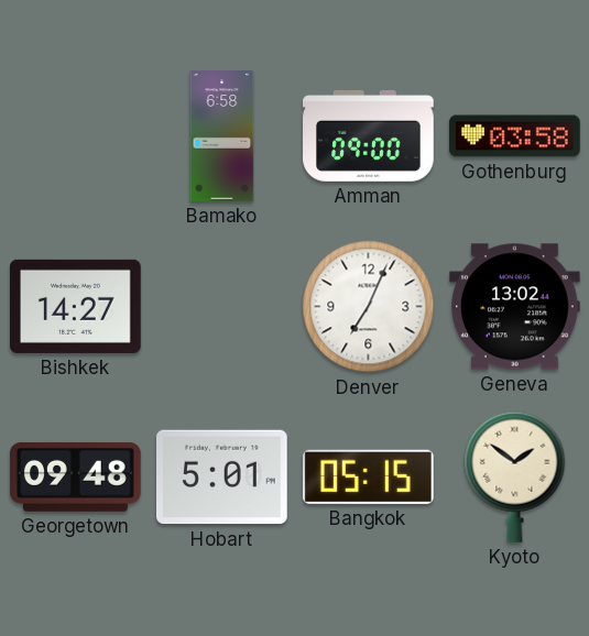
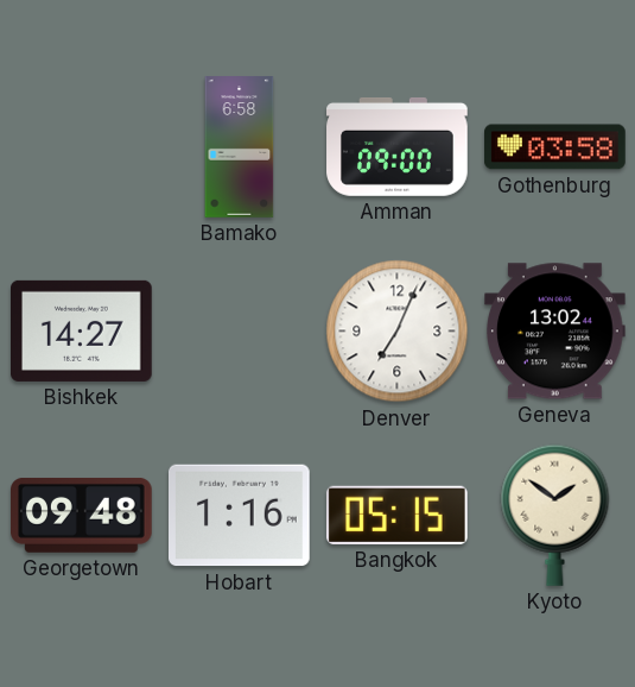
Hobart: 5:01 -> 1:16
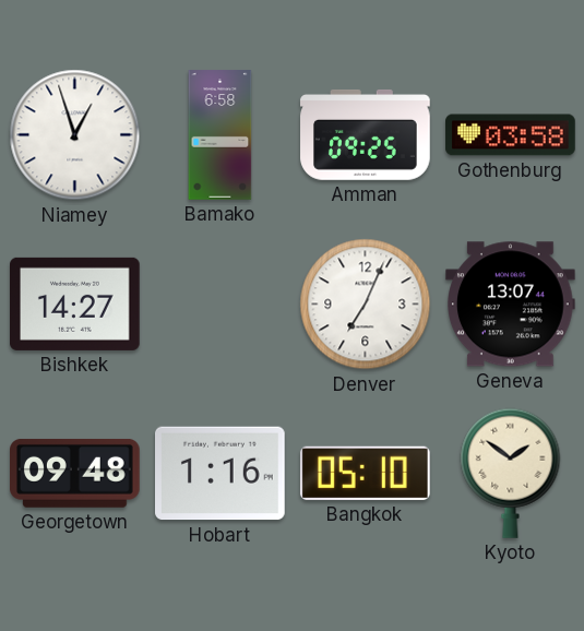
Niamey: none -> 12:57
Amman: 09:00 -> 09:25
Geneva: 13:02 -> 13:07
Bangkok: 05:15 -> 05:10
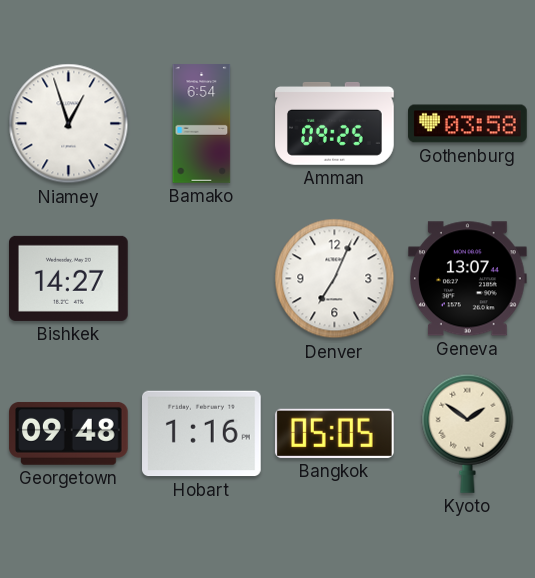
Bamako: 6:58 -> 6:54
Bangkok: 05:10 -> 05:05
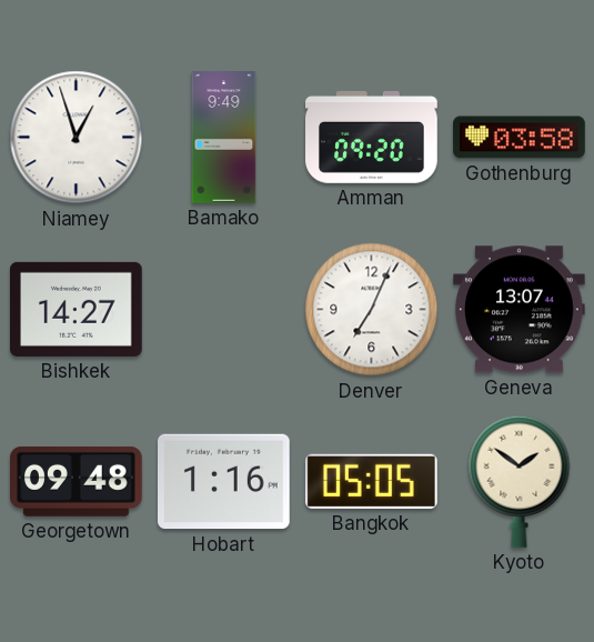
Bamako: 6:54 -> 9:49
Amman: 09:25 -> 09:20
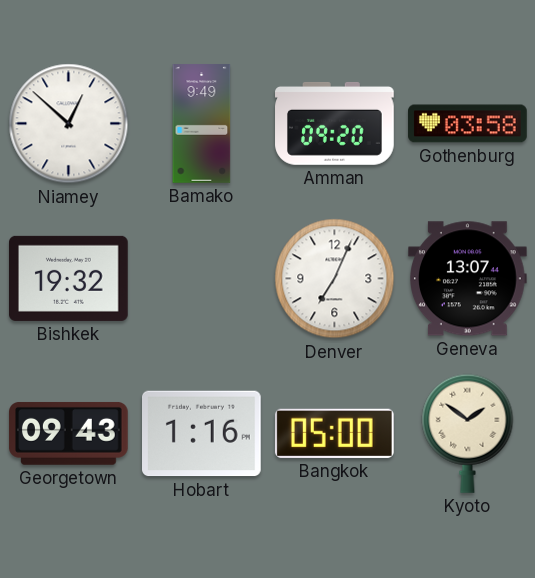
Niamey: 12:57 -> 12:52
Bishkek: 14:27 -> 19:32
Georgetown: 09:48 -> 09:43
Bangkok: 05:05 -> 05:00
